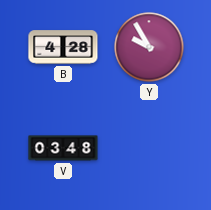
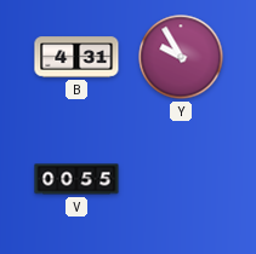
B: 4:28 -> 4:31
V: 03:48 -> 00:55
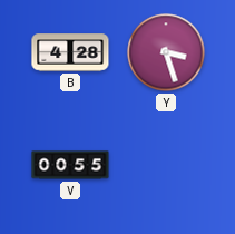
B: 4:31 -> 4:28
Y: 9:55 -> 3:27
